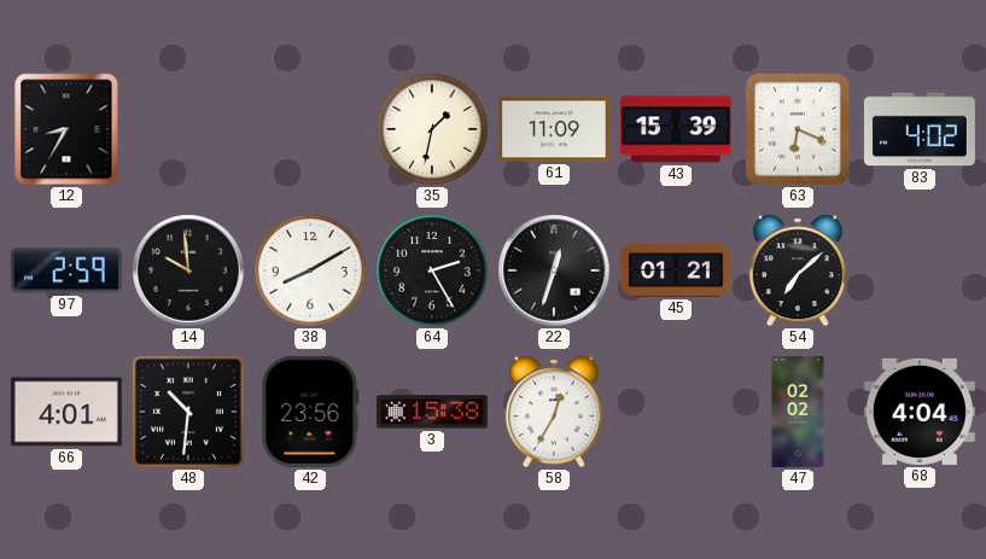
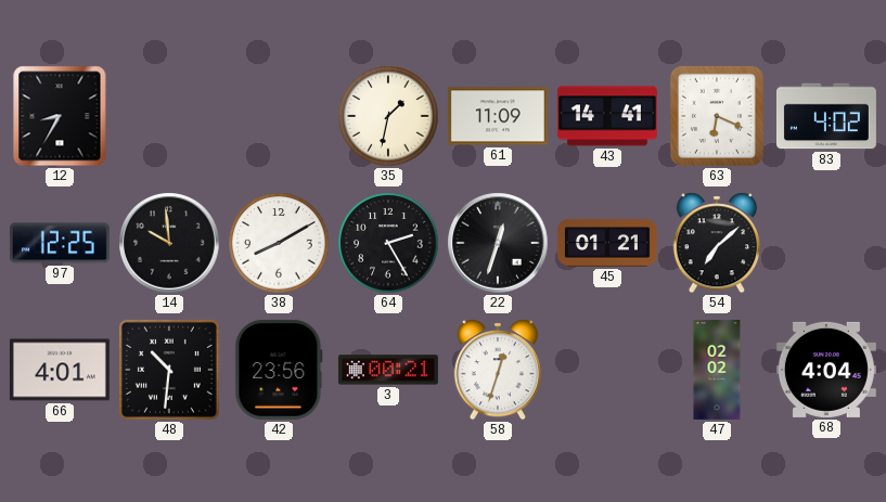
43: 15:39 -> 14:41
97: 2:59 -> 12:25
3: 15:38 -> 00:21
58: 12:35 -> 12:33
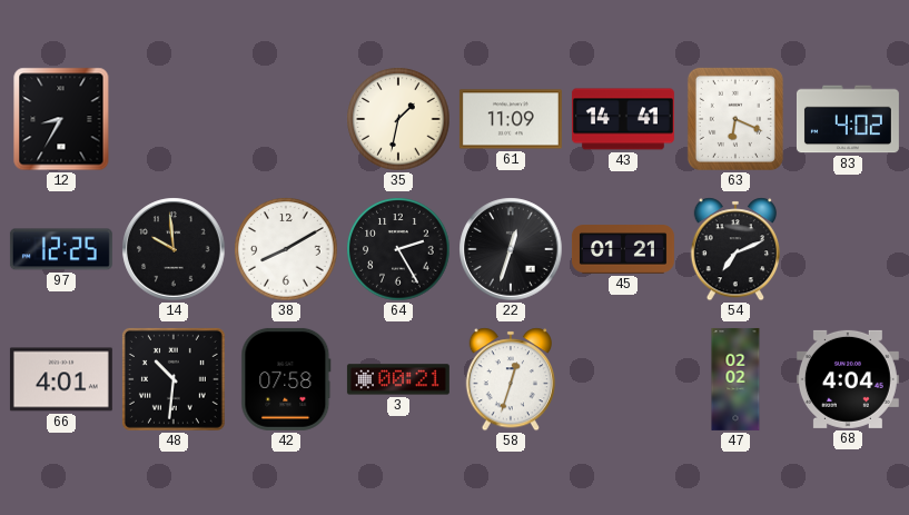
54: 7:08 -> 7:11
42: 23:56 -> 07:58
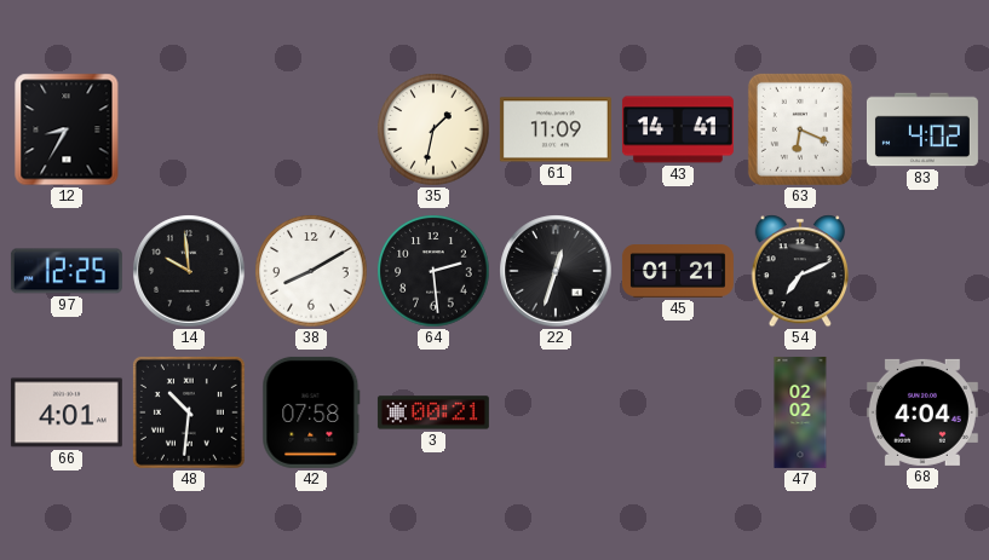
64: 2:25 -> 2:29
58: 12:33 -> none
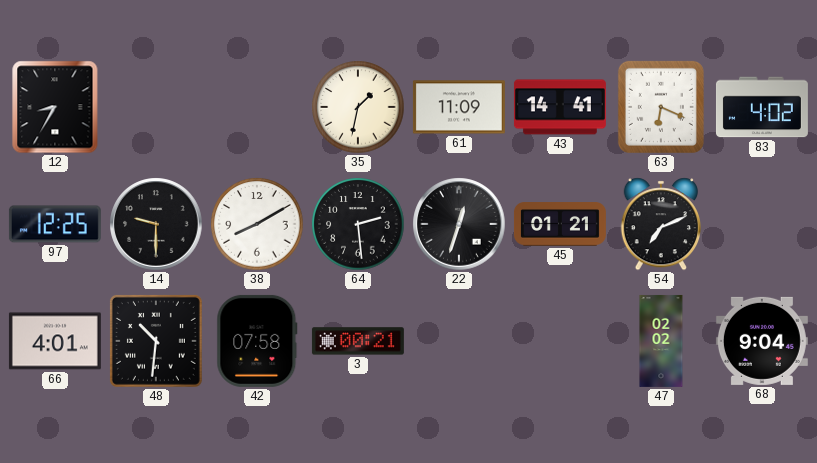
14: 9:59 -> 9:30
68: 4:04 -> 9:04
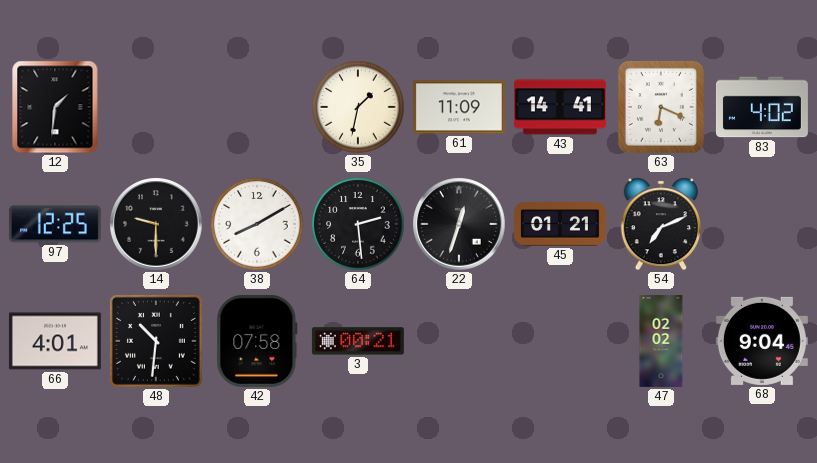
12: 8:35 -> 1:31
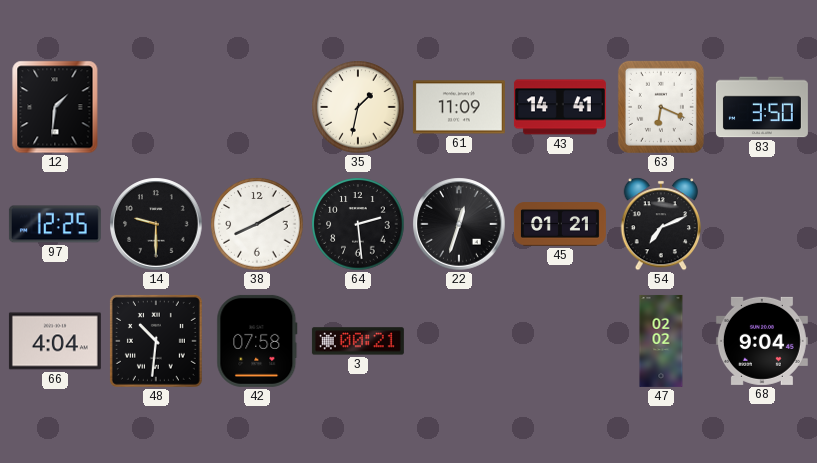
83: 4:02 -> 3:50
66: 4:01 -> 4:04
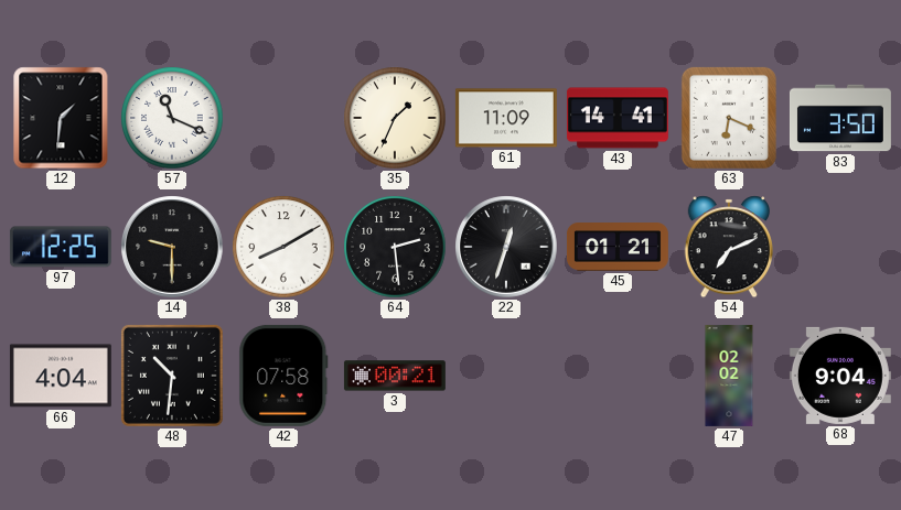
57: none -> 11:19
35: 1:32 -> 1:34
